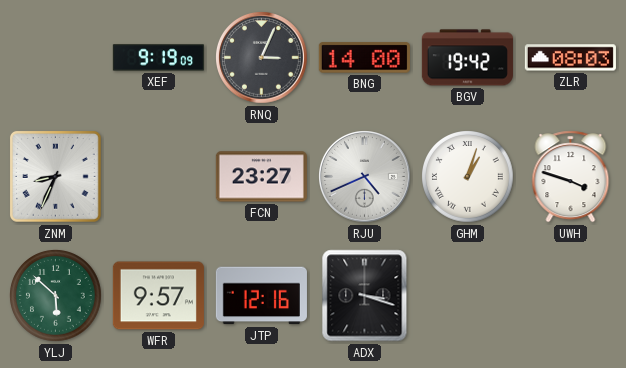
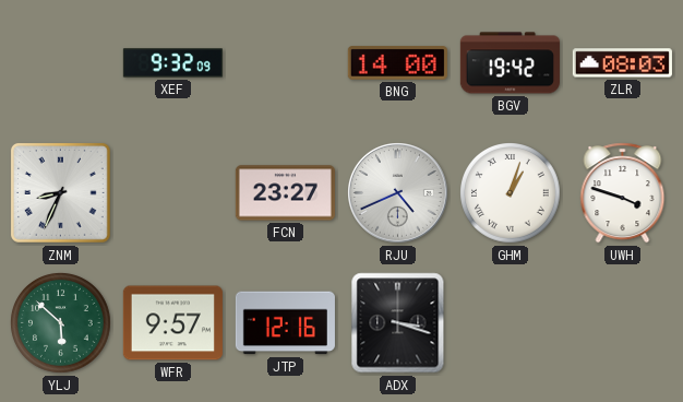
XEF: 9:19 -> 9:32
RNQ: 3:04 -> none
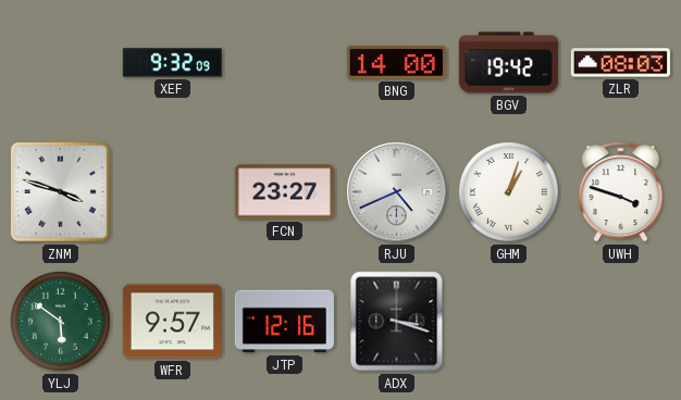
ZNM: 8:34 -> 3:48
YLJ: 5:52 -> 5:51
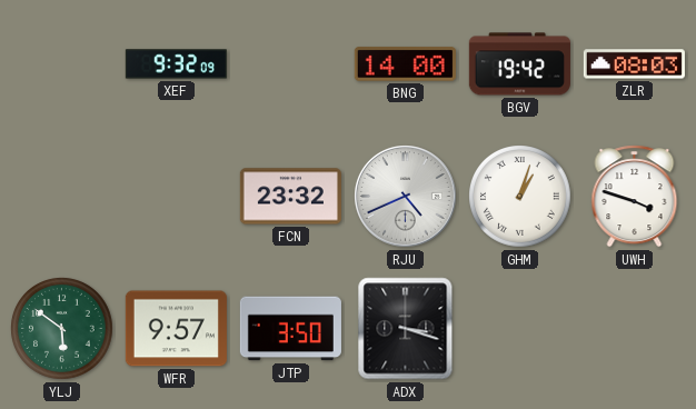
ZNM: 3:48 -> none
FCN: 23:27 -> 23:32
JTP: 12:16 -> 3:50
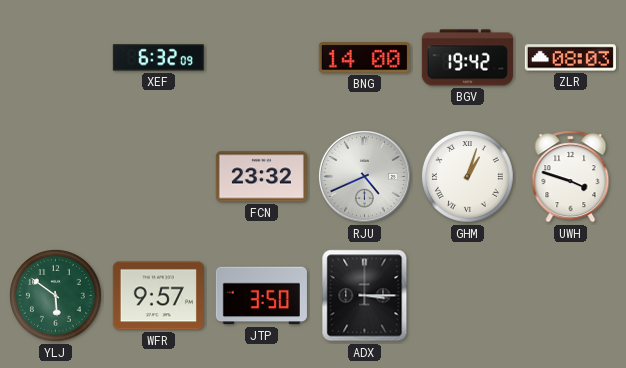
XEF: 9:32 -> 6:32
ADX: 3:18 -> 3:15
